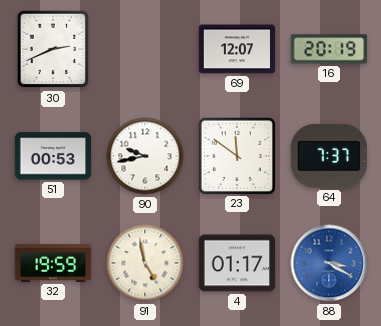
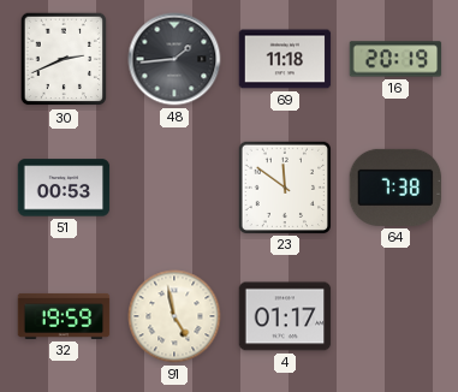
48: none -> 1:44
69: 12:07 -> 11:18
90: 9:43 -> none
64: 7:37 -> 7:38
88: 3:20 -> none
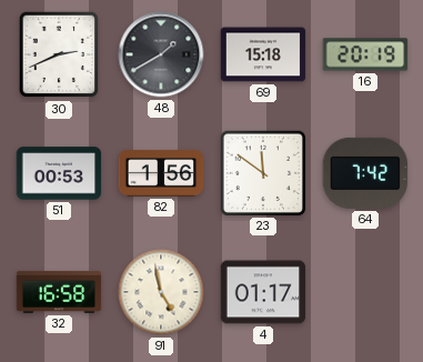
48: 1:44 -> 1:40
69: 11:18 -> 15:18
82: none -> 1:56
64: 7:38 -> 7:42
32: 19:59 -> 16:58
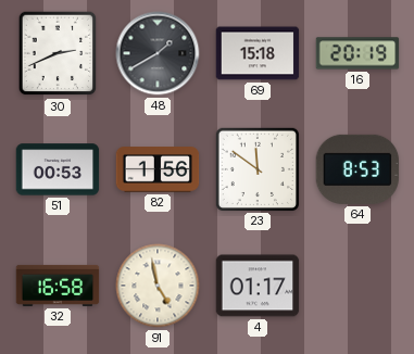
64: 7:42 -> 8:53
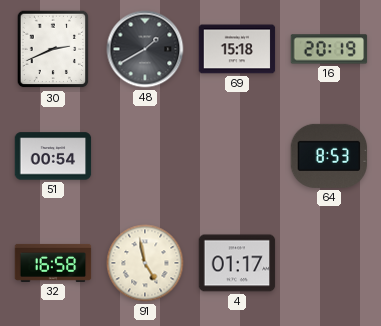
51: 00:53 -> 00:54
82: 1:56 -> none
23: 11:51 -> none
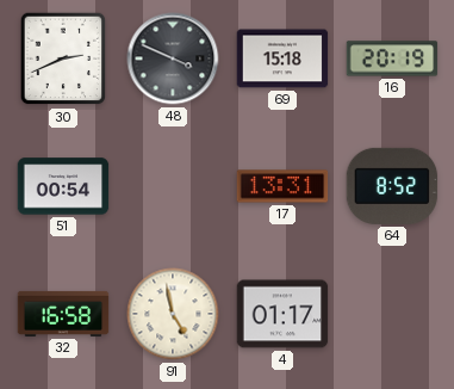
48: 1:40 -> 3:49
17: none -> 13:31
64: 8:53 -> 8:52
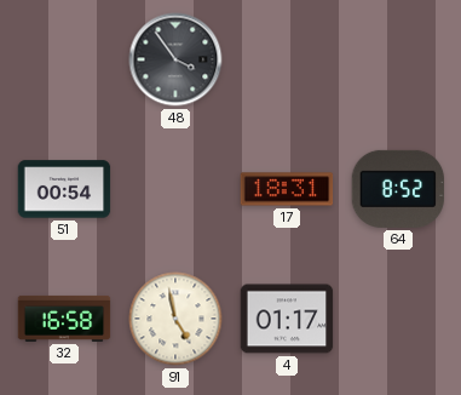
30: 2:41 -> none
48: 3:49 -> 3:54
69: 15:18 -> none
16: 20:19 -> none
17: 13:31 -> 18:31
